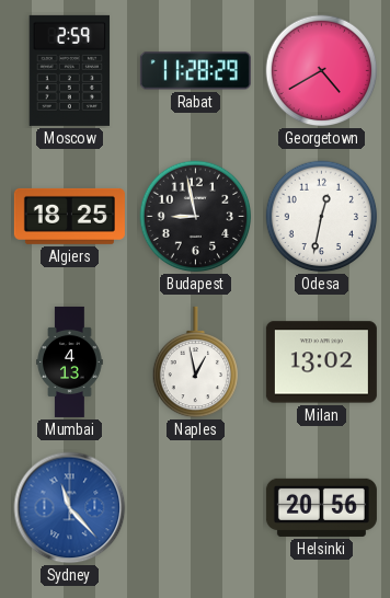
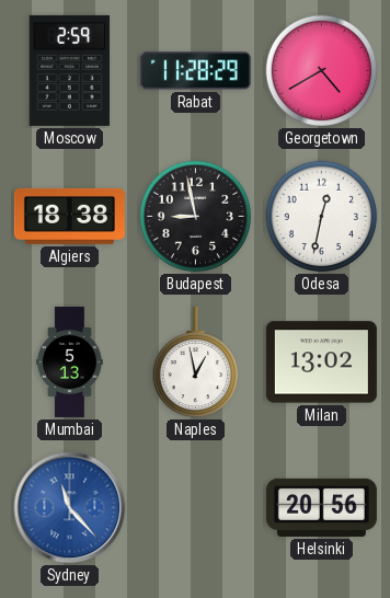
Algiers: 18:25 -> 18:38
Mumbai: 4:13 -> 5:13
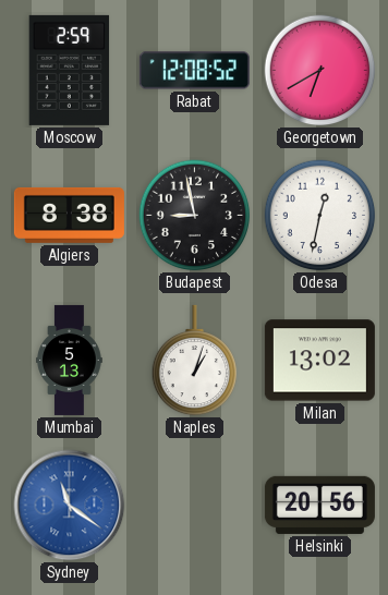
Rabat: 11:28 -> 12:08
Georgetown: 4:40 -> 6:40
Algiers: 18:38 -> 8:38
Naples: 12:58 -> 1:03
Sydney: 11:23 -> 11:21
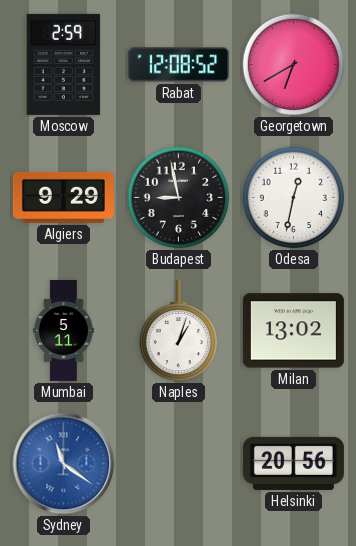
Algiers: 8:38 -> 9:29
Mumbai: 5:13 -> 5:11
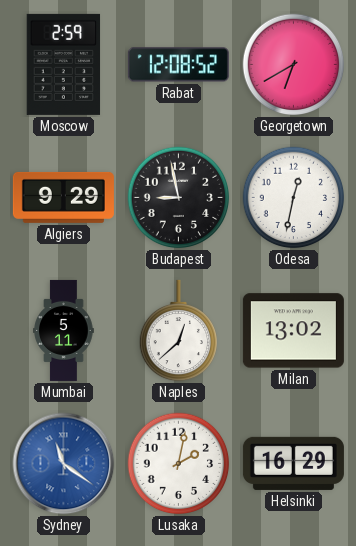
Naples: 1:03 -> 12:38
Lusaka: none -> 2:02
Helsinki: 20:56 -> 16:29
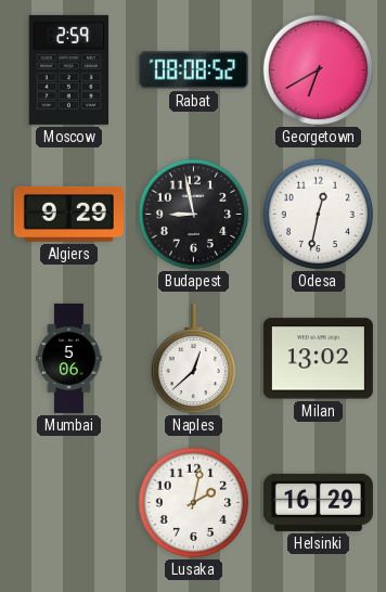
Rabat: 12:08 -> 08:08
Mumbai: 5:11 -> 5:06
Sydney: 11:21 -> none
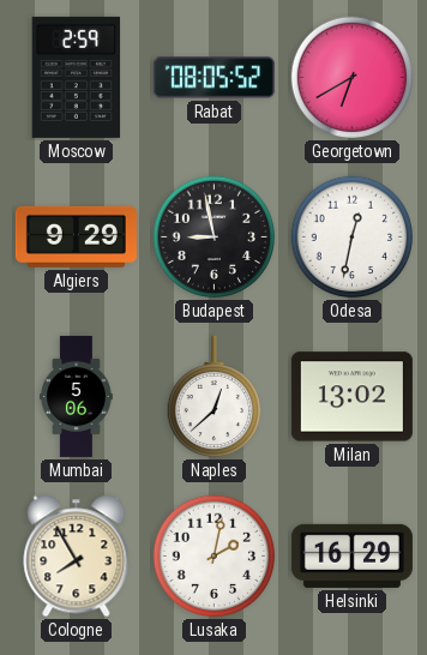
Rabat: 08:08 -> 08:05
Cologne: none -> 7:55
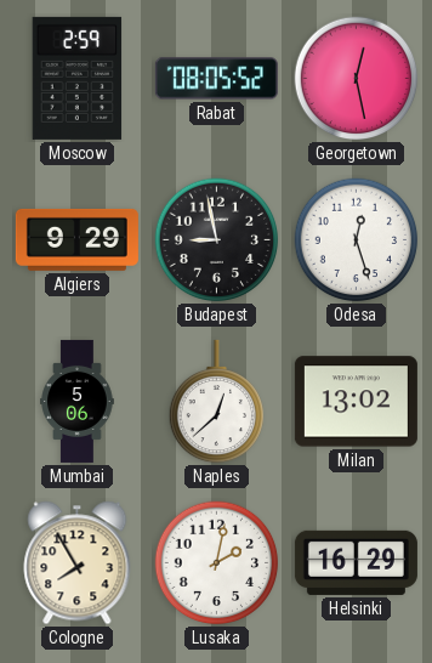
Georgetown: 6:40 -> 12:28
Odesa: 12:32 -> 12:27
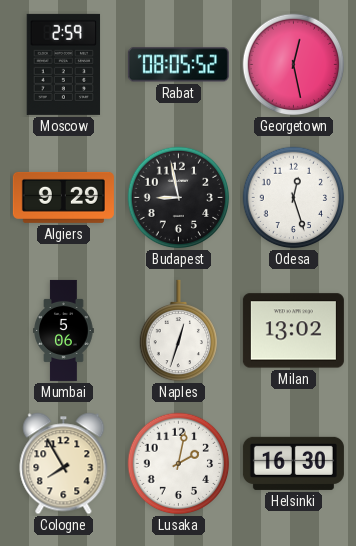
Naples: 12:38 -> 12:33
Helsinki: 16:29 -> 16:30
